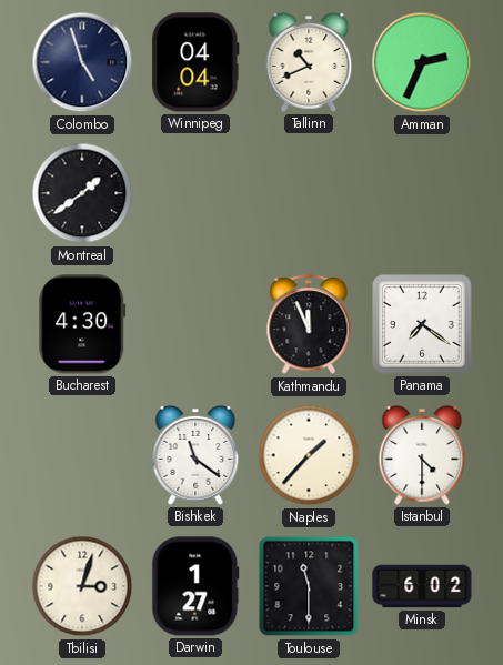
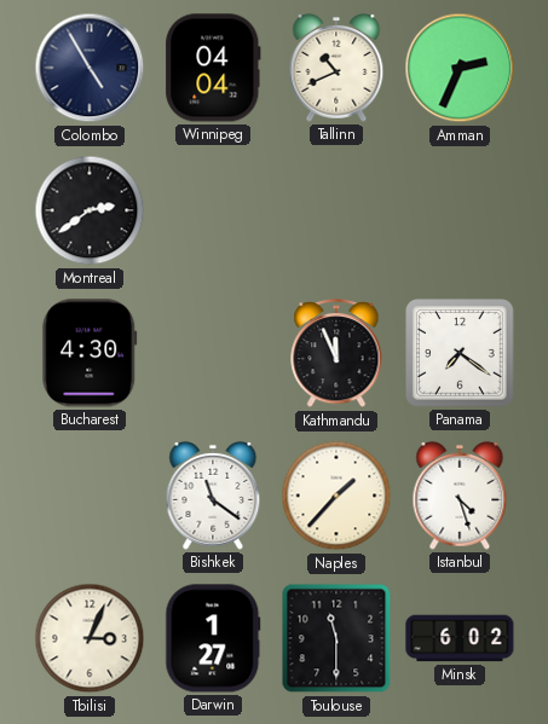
Colombo: 4:57 -> 4:55
Montreal: 1:39 -> 2:39
Istanbul: 4:30 -> 4:27
Tbilisi: 3:03 -> 3:04
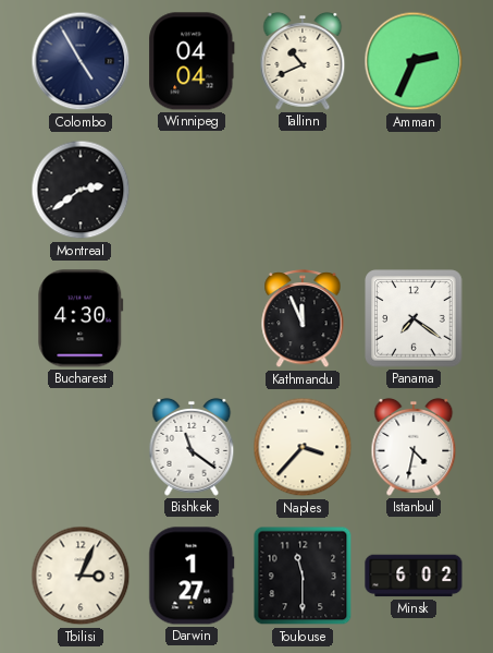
Naples: 1:37 -> 3:37
Istanbul: 4:27 -> 4:32
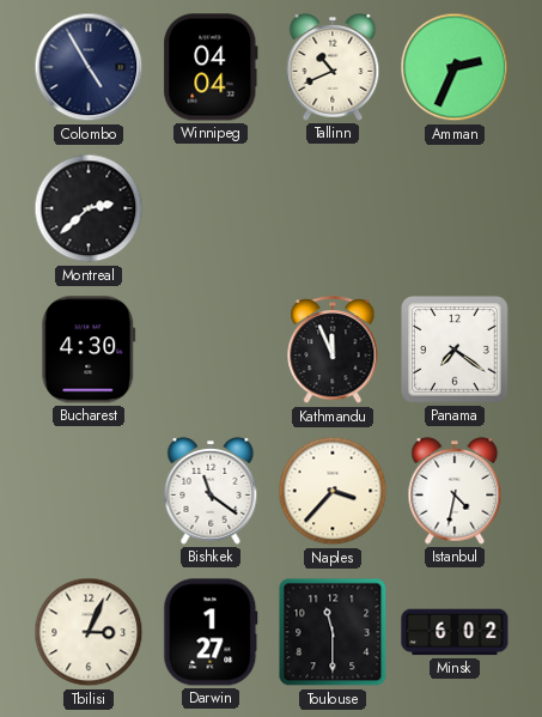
Montreal: 2:39 -> 2:38
